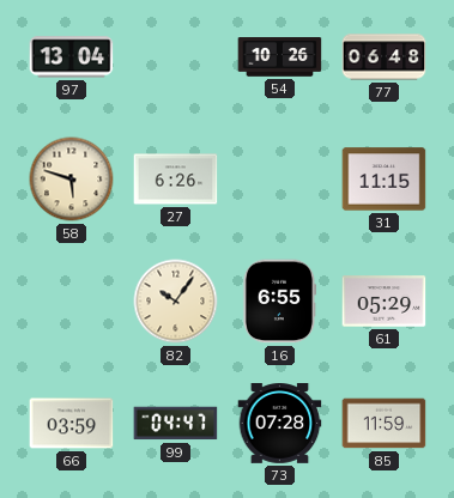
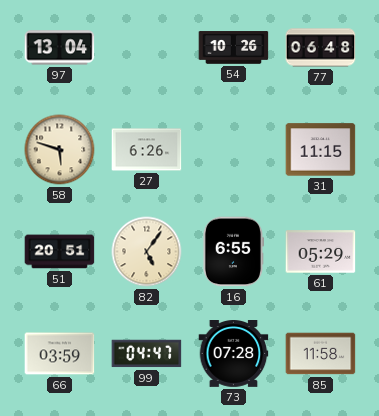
51: none -> 20:51
82: 10:06 -> 5:06
85: 11:59 -> 11:58
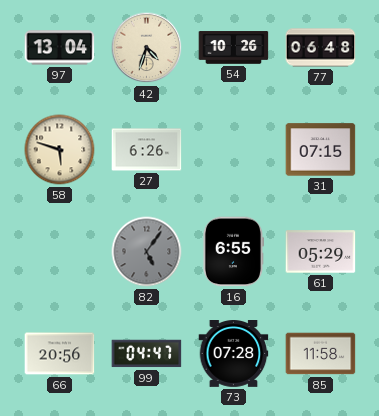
42: none -> 4:33
31: 11:15 -> 07:15
51: 20:51 -> none
82 dial: cream -> grey
66: 03:59 -> 20:56
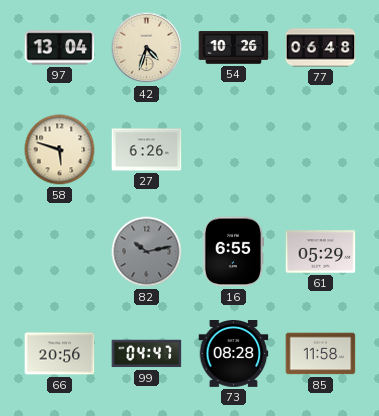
31: 07:15 -> none
82: 5:06 -> 10:13
73: 07:28 -> 08:28
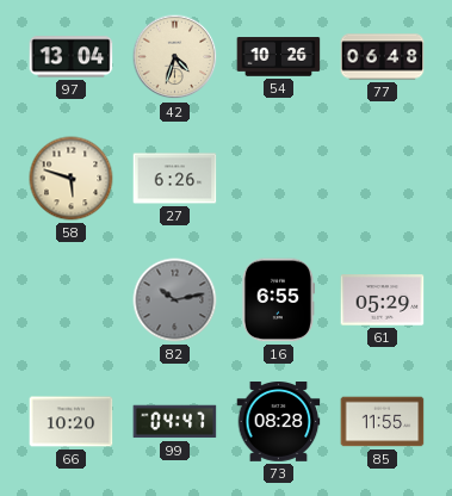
66: 20:56 -> 10:20
85: 11:58 -> 11:55
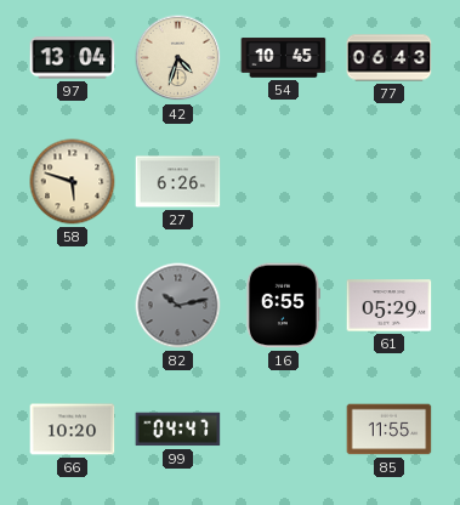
54: 10:26 -> 10:45
77: 06:48 -> 06:43
73: 08:28 -> none
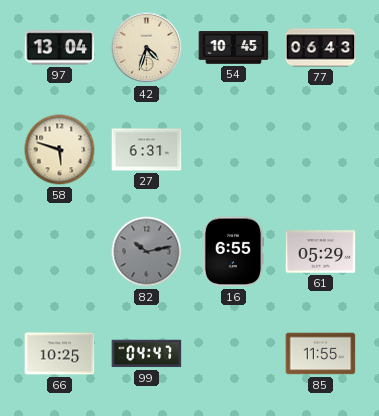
27: 6:26 -> 6:31
66: 10:20 -> 10:25
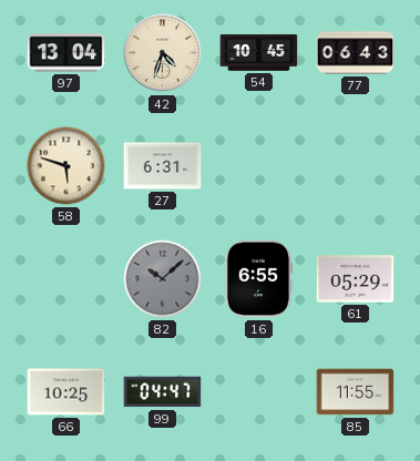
82: 10:13 -> 10:08
